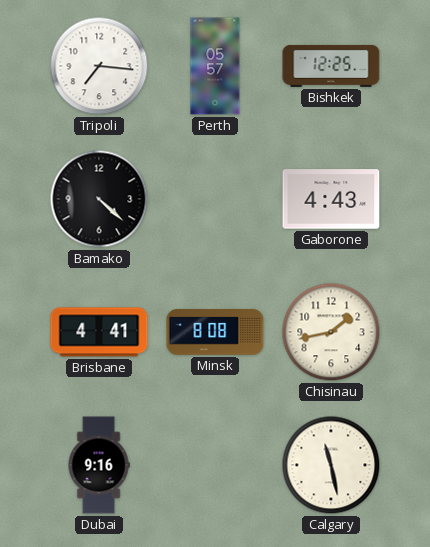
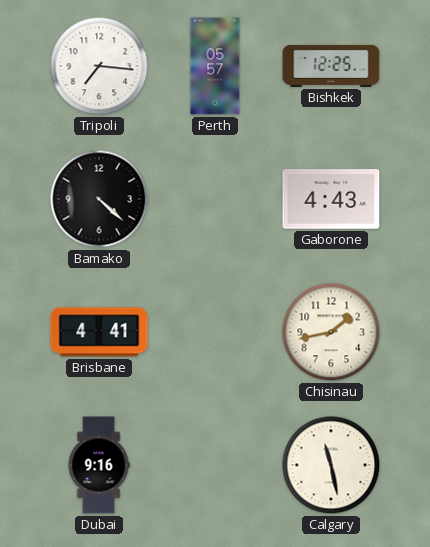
Minsk: 8:08 -> none
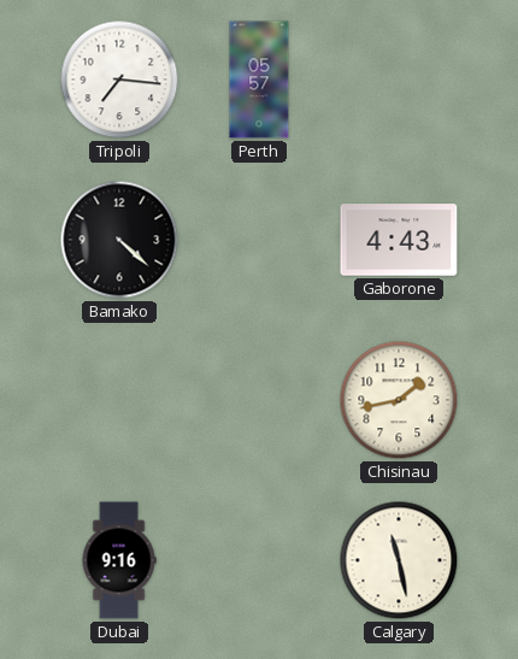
Bishkek: 12:25 -> none
Brisbane: 4:41 -> none
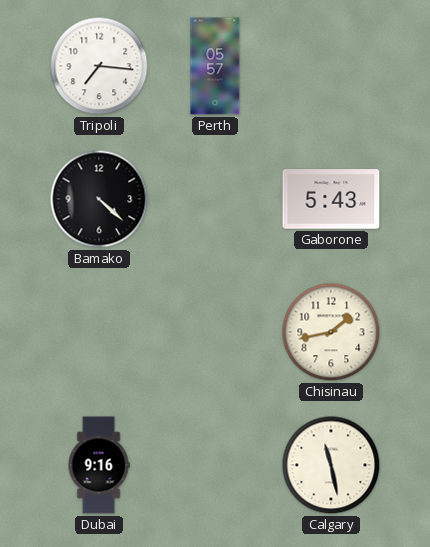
Gaborone: 4:43 -> 5:43
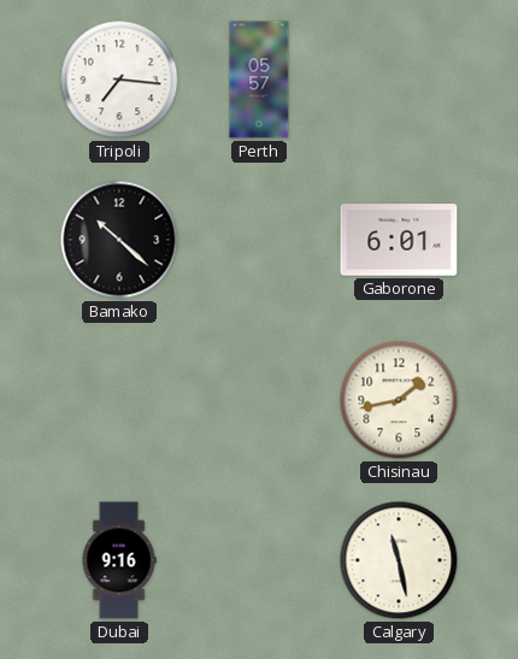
Bamako: 4:22 -> 10:22
Gaborone: 5:43 -> 6:01
